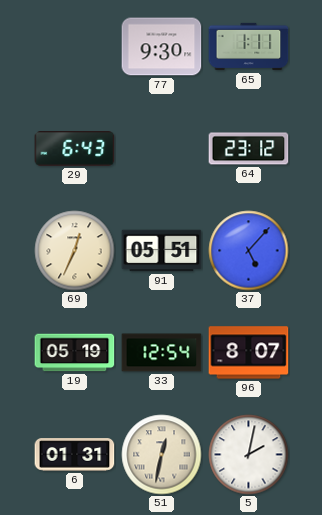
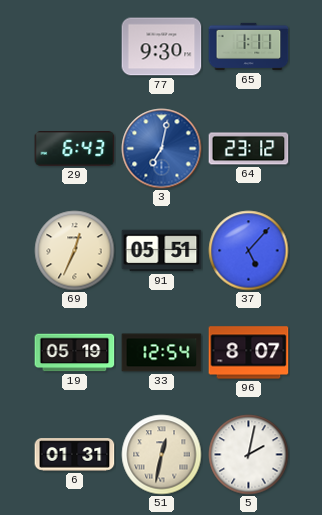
3: none -> 7:02
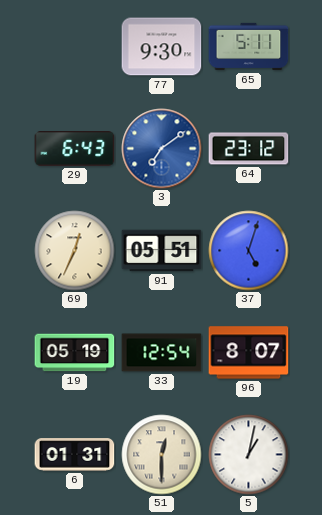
65: 1:11 -> 5:11
3: 7:02 -> 7:09
37: 5:07 -> 5:03
51: 12:32 -> 12:30
5: 2:02 -> 1:02
